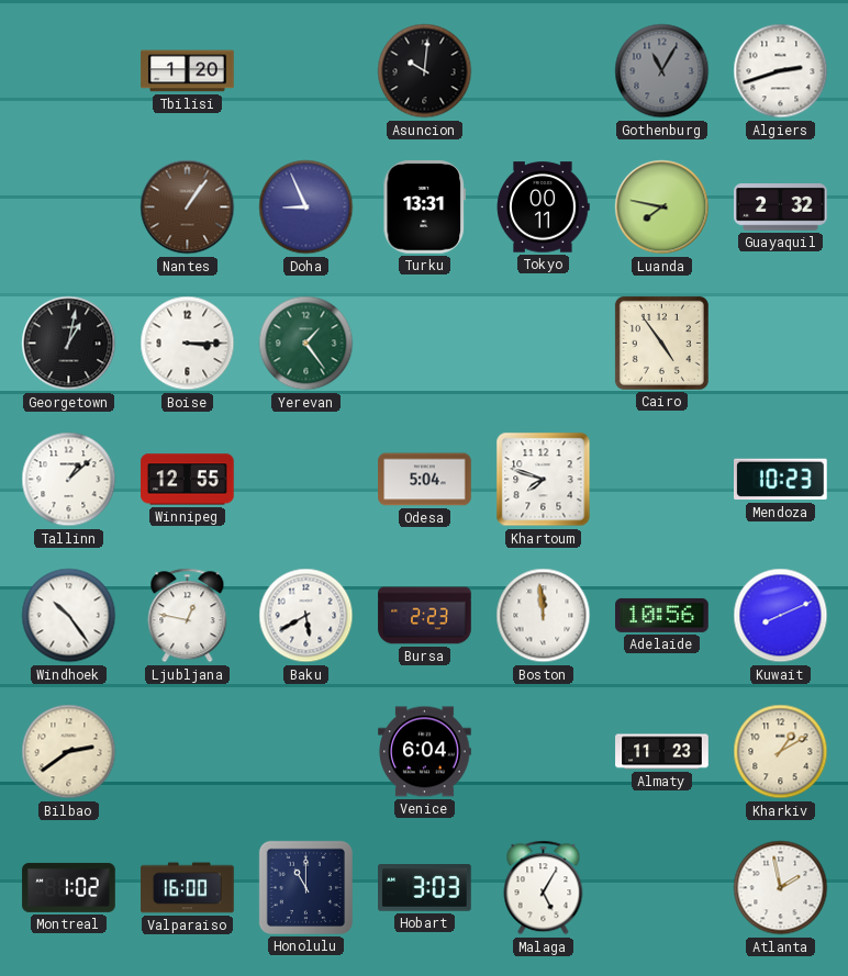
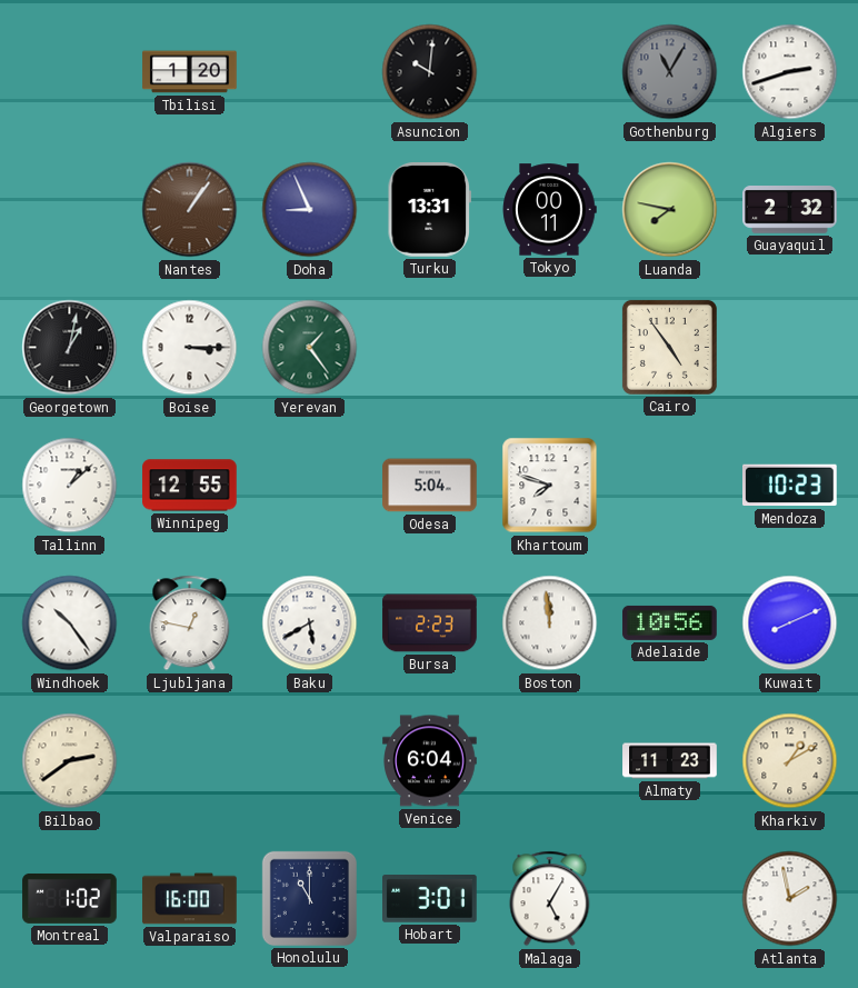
Hobart: 3:03 -> 3:01
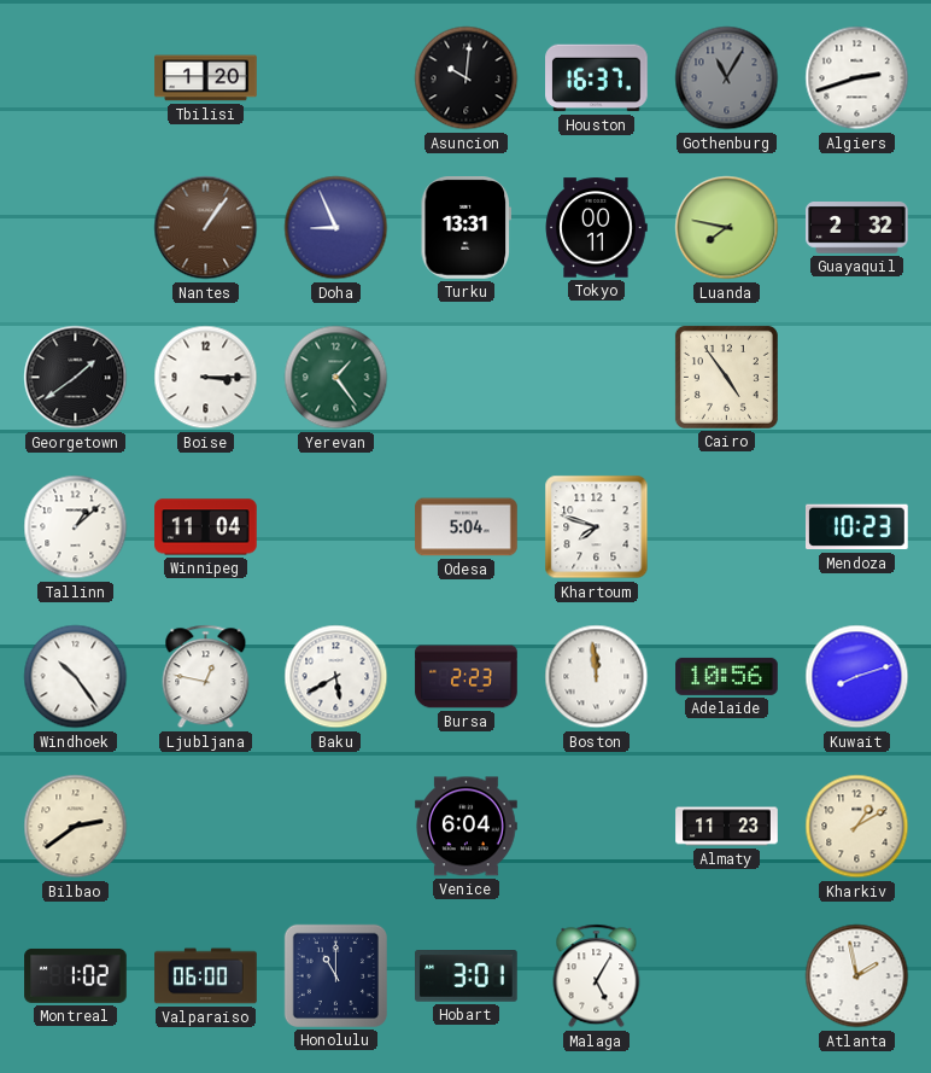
Houston: none -> 16:37
Georgetown: 1:02 -> 1:39
Winnipeg: 12:55 -> 11:04
Kuwait: 8:11 -> 8:12
Valparaiso: 16:00 -> 06:00
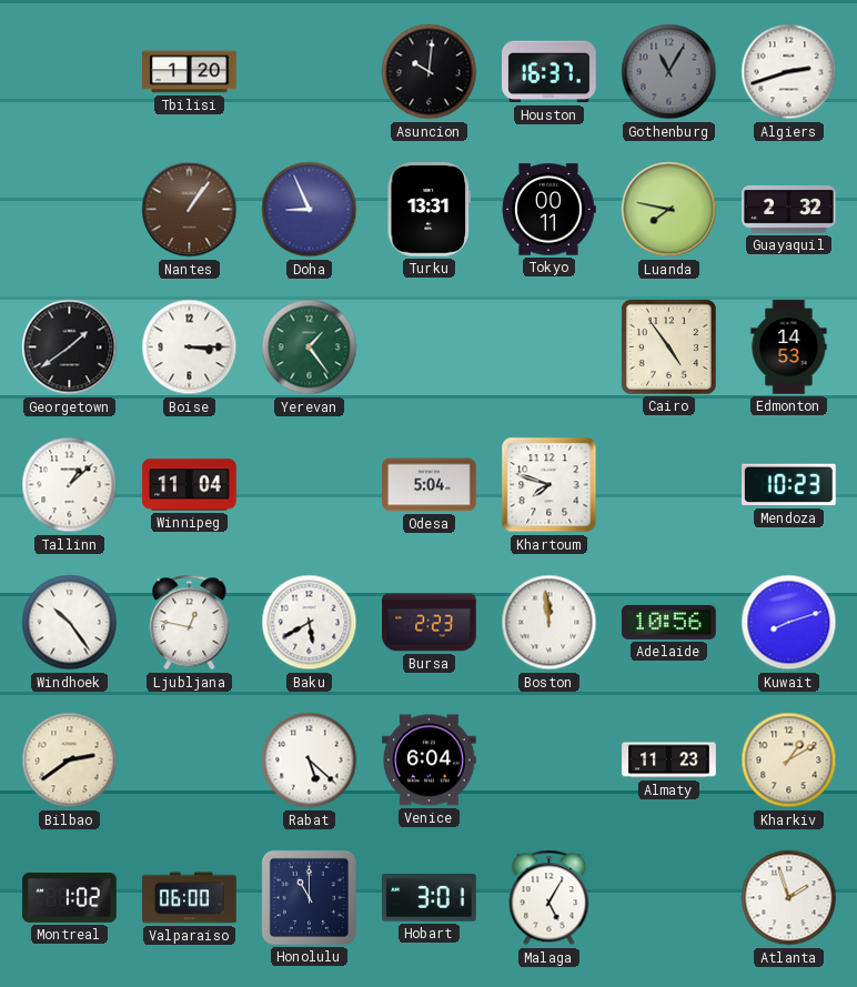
Edmonton: none -> 14:53
Rabat: none -> 5:22
Atlanta: 1:58 -> 1:57
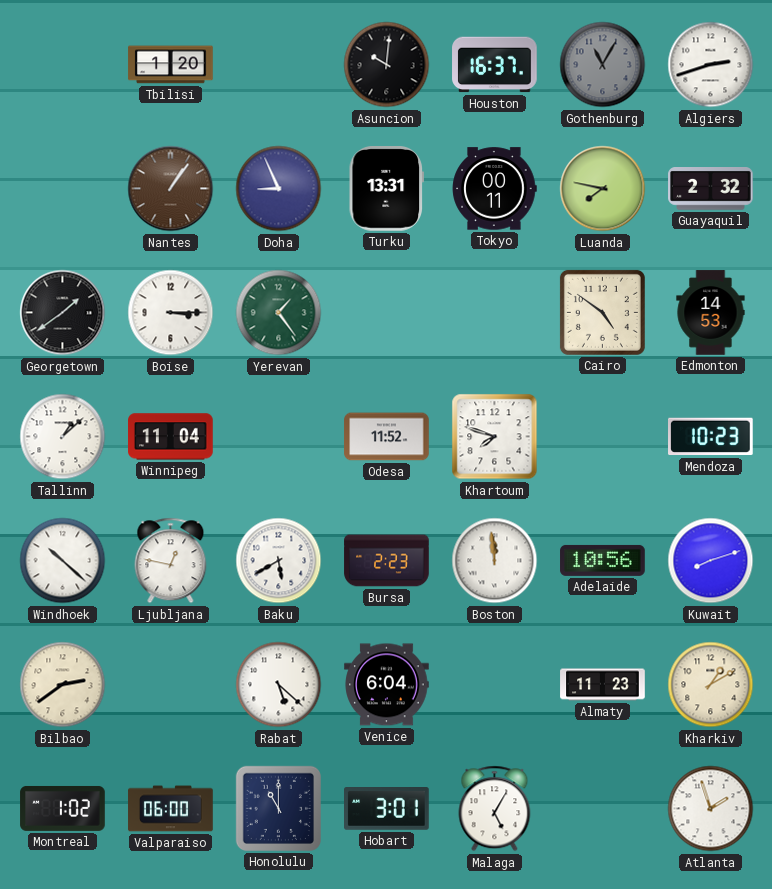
Cairo: 4:54 -> 4:51
Odesa: 5:04 -> 11:52
Windhoek: 10:24 -> 10:22
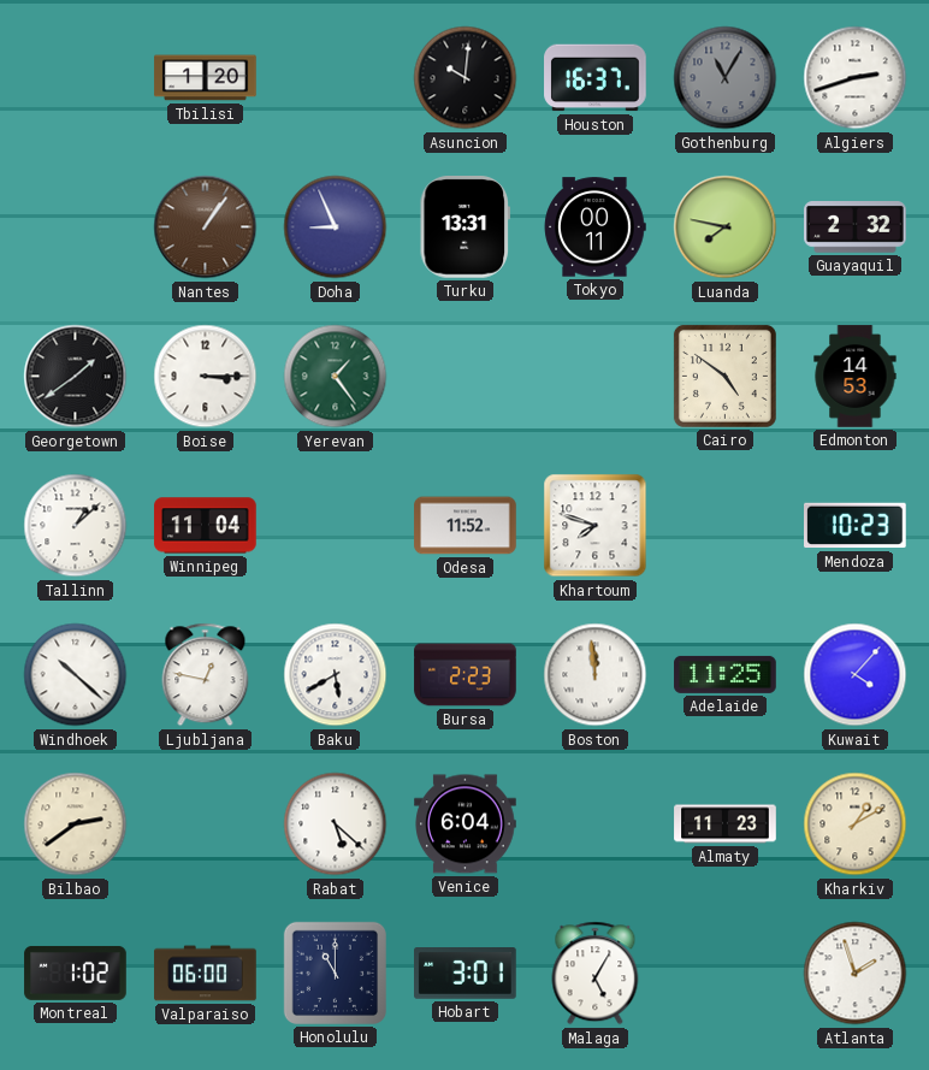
Adelaide: 10:56 -> 11:25
Kuwait: 8:12 -> 4:07
